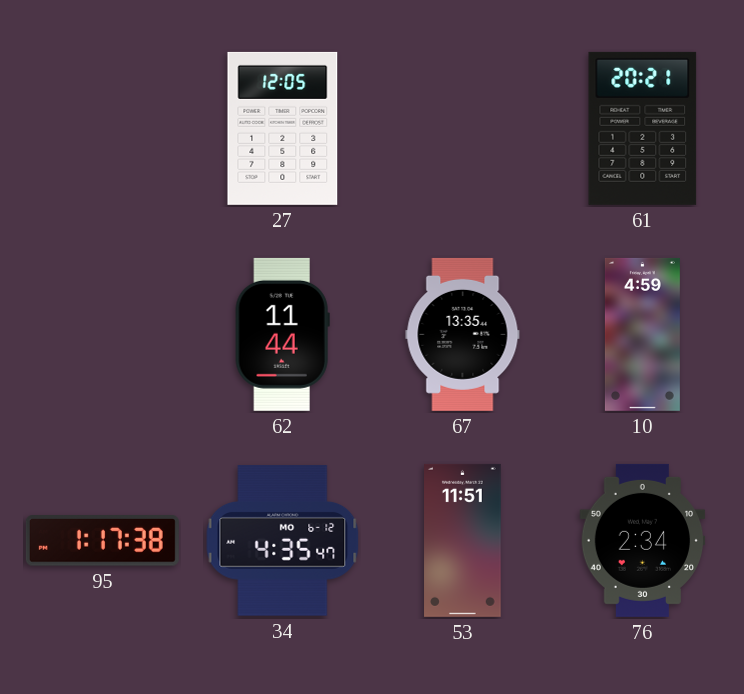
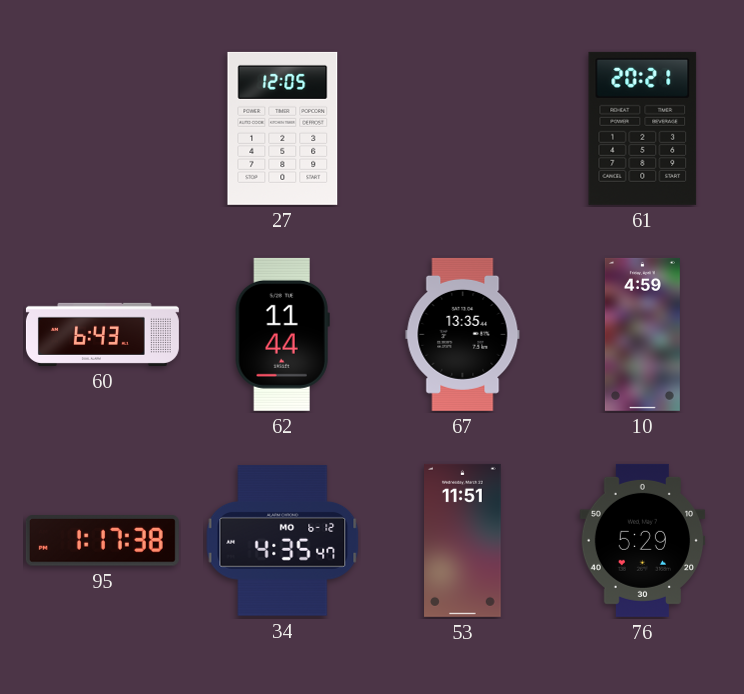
60: none -> 6:43
76: 2:34 -> 5:29
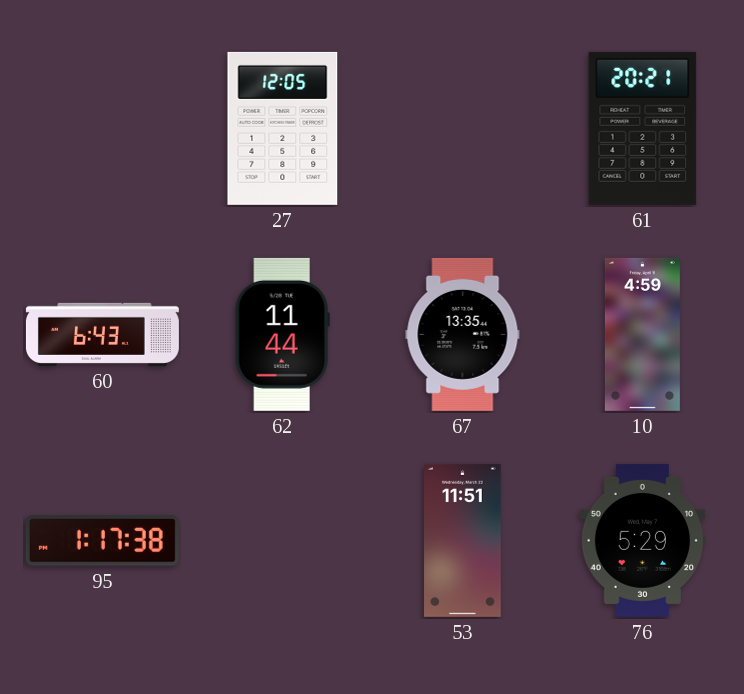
34: 4:35 -> none
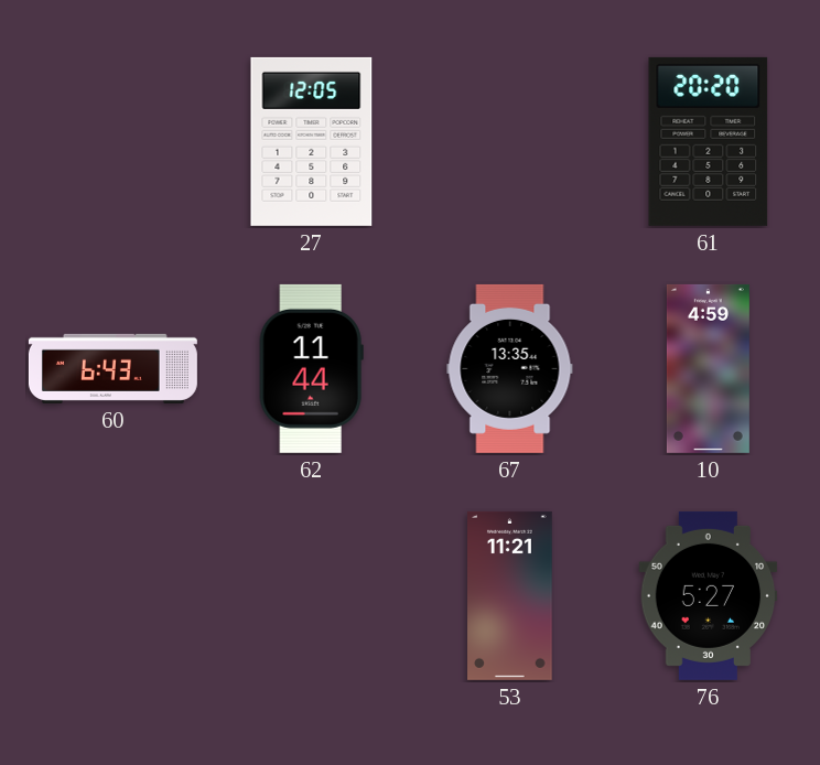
61: 20:21 -> 20:20
95: 1:17 -> none
53: 11:51 -> 11:21
76: 5:29 -> 5:27
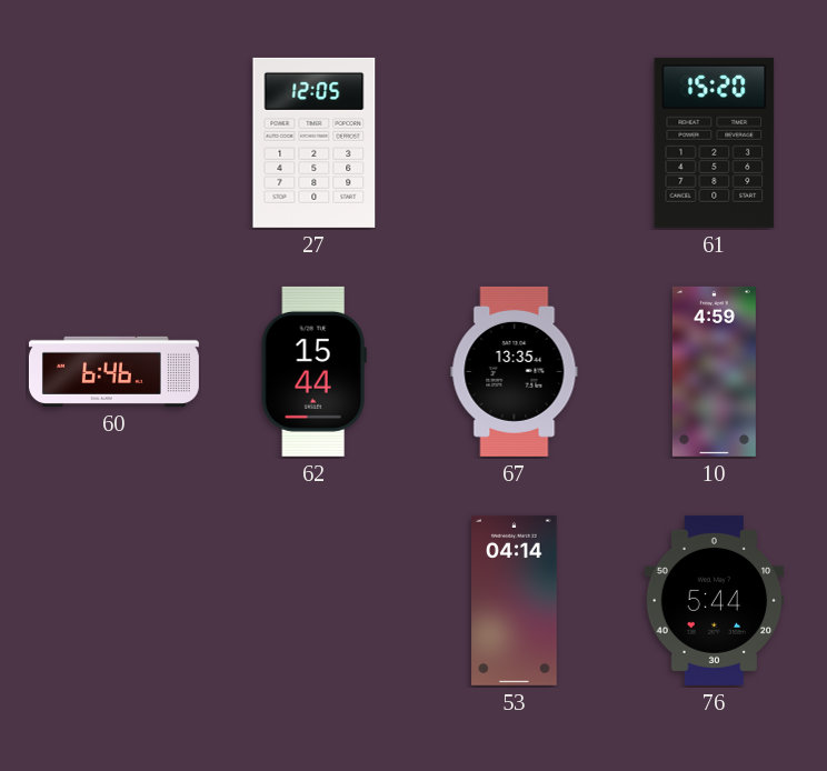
61: 20:20 -> 15:20
60: 6:43 -> 6:46
62: 11:44 -> 15:44
53: 11:21 -> 04:14
76: 5:27 -> 5:44
